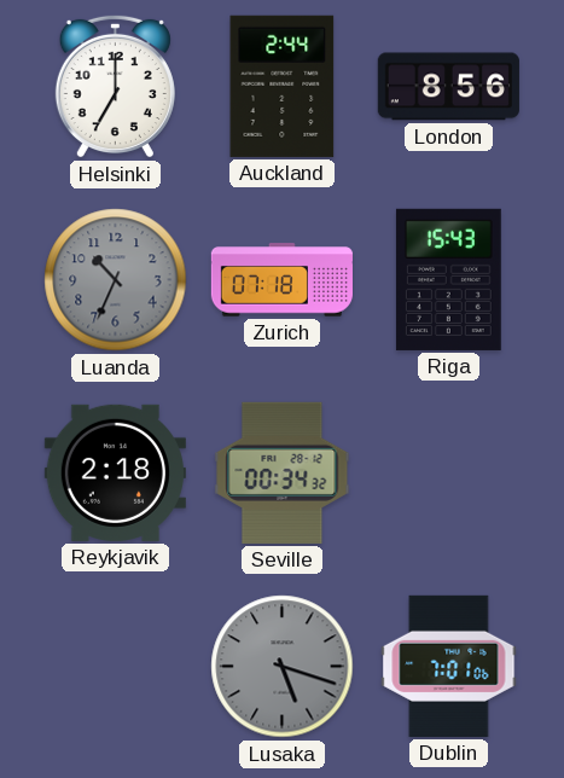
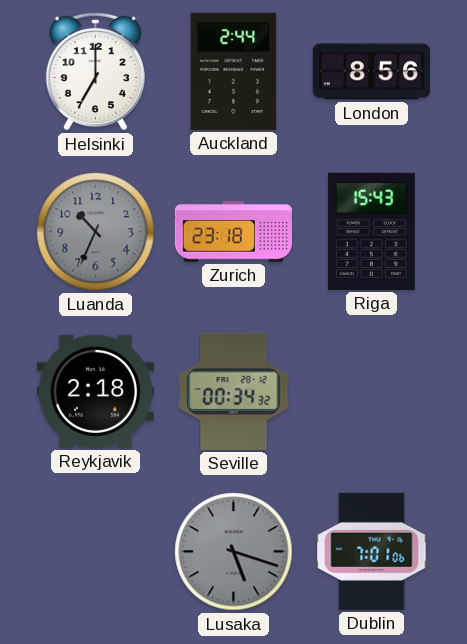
Zurich: 07:18 -> 23:18
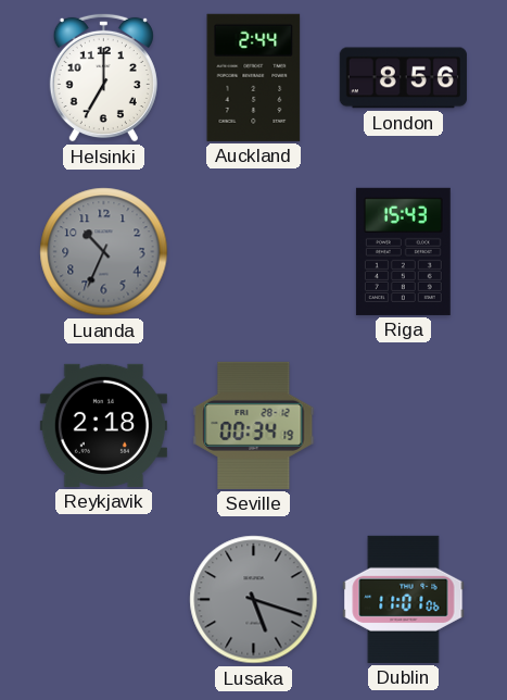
Zurich: 23:18 -> none
Seville: 00:34:32 -> 00:34:19
Dublin: 7:01 -> 11:01
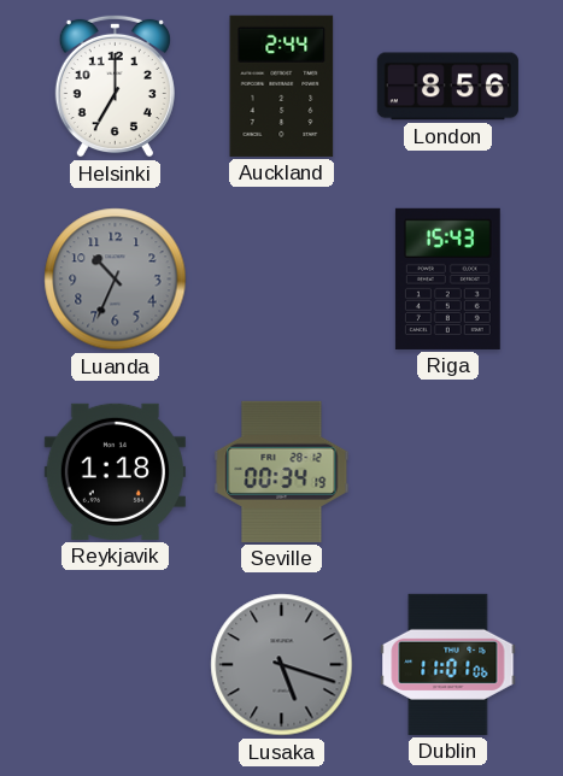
Reykjavik: 2:18 -> 1:18
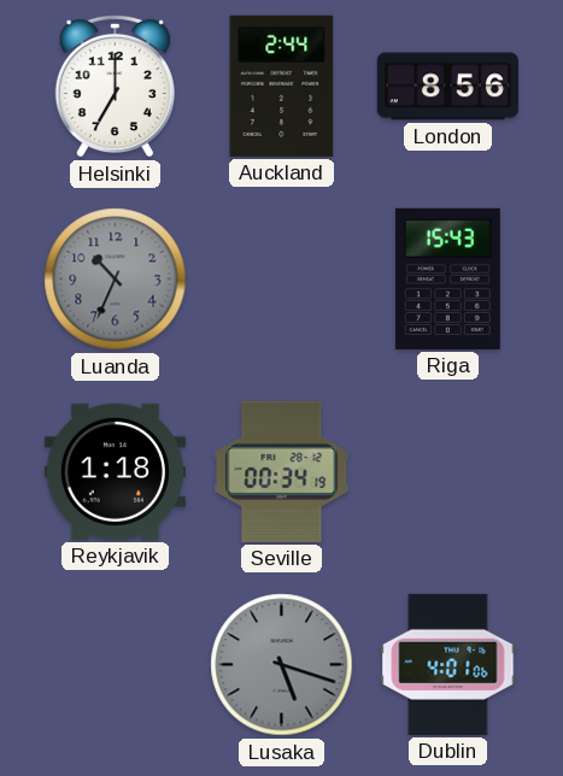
Dublin: 11:01 -> 4:01
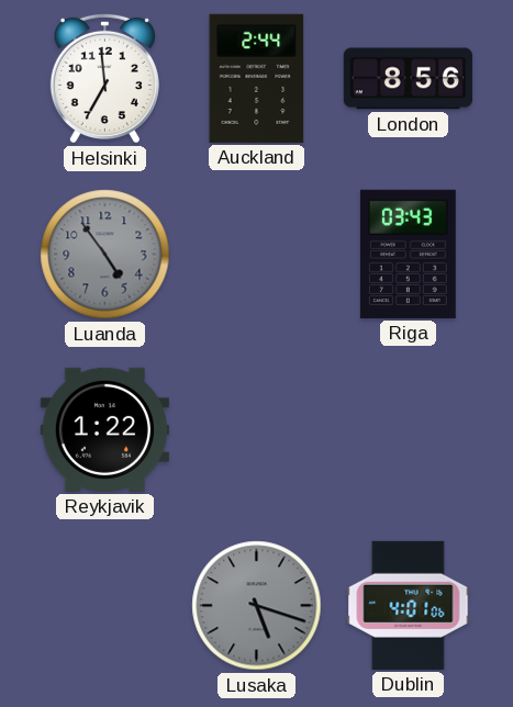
Helsinki: 7:00 -> 6:59
Luanda: 10:34 -> 4:54
Riga: 15:43 -> 03:43
Reykjavik: 1:18 -> 1:22
Seville: 00:34 -> none
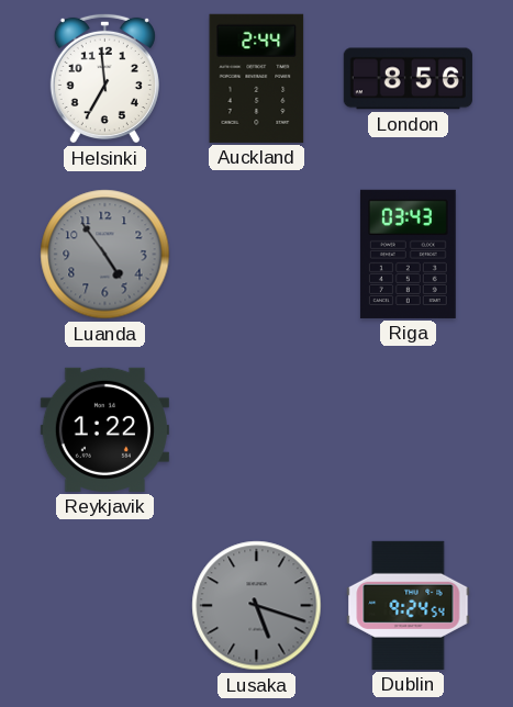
Dublin: 4:01 -> 9:24
